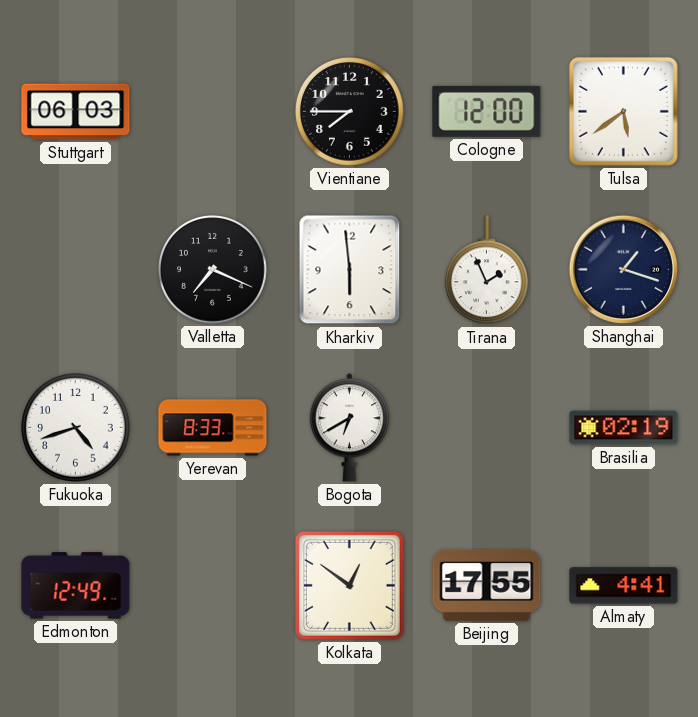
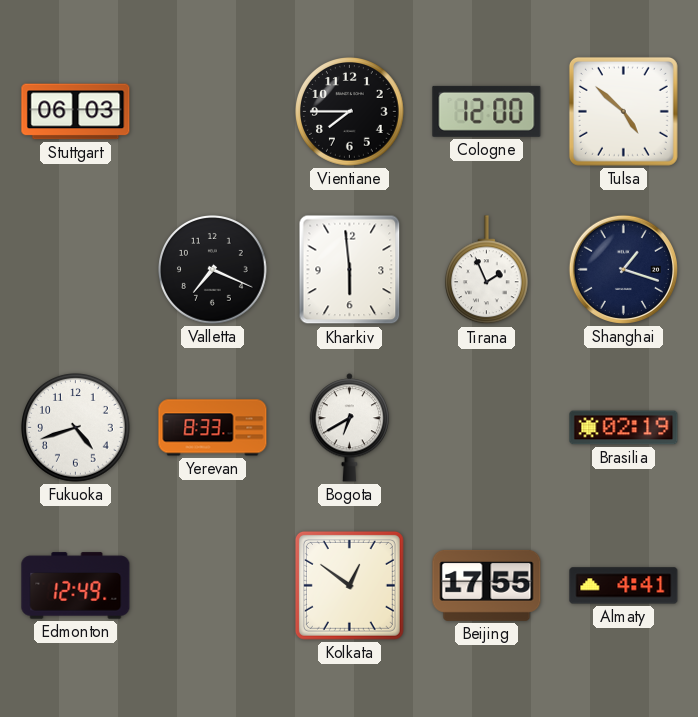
Tulsa: 5:39 -> 4:52
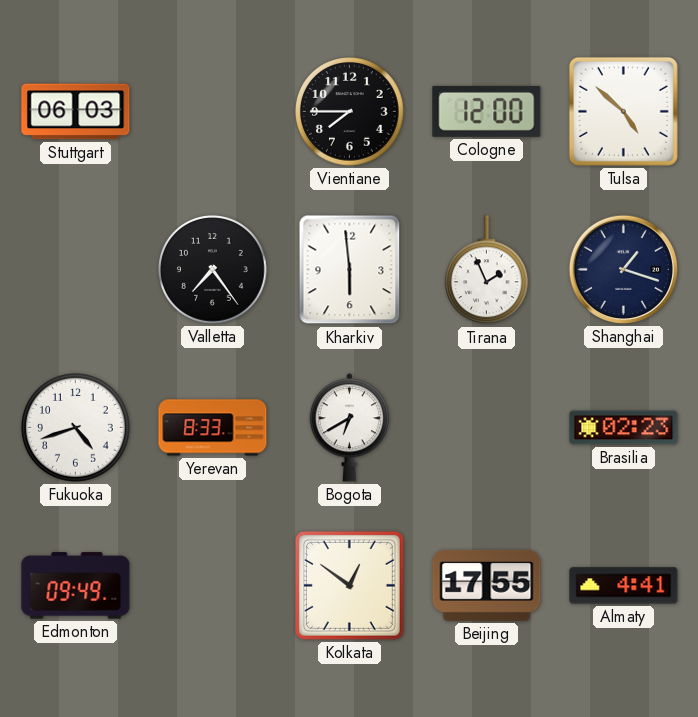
Valletta: 7:19 -> 7:24
Brasilia: 02:19 -> 02:23
Edmonton: 12:49 -> 09:49
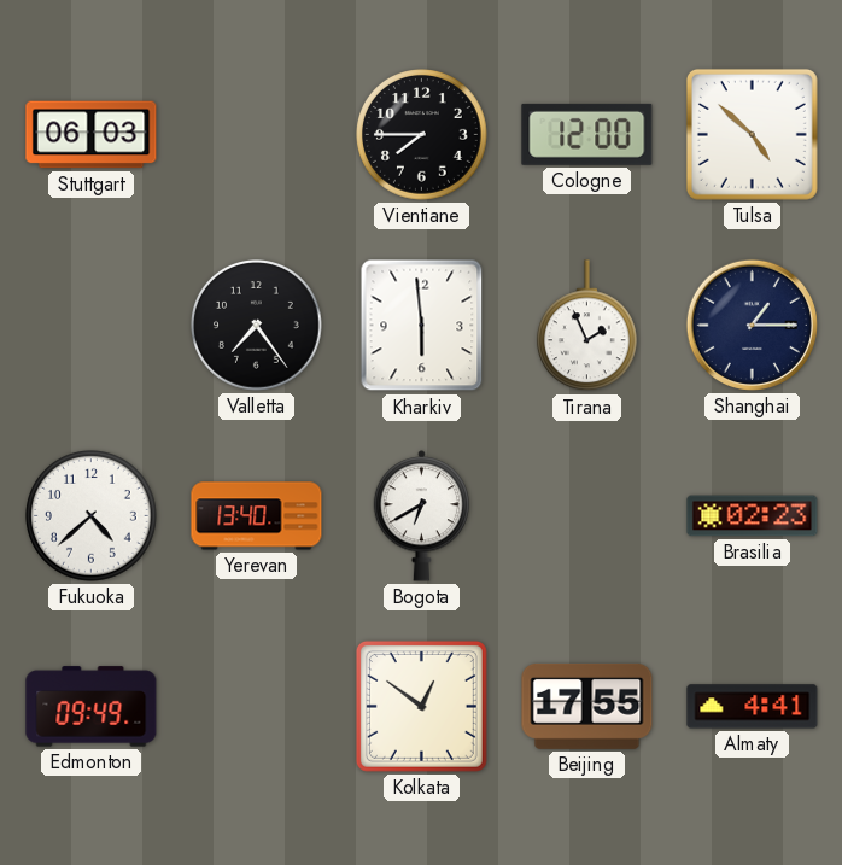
Shanghai: 1:18 -> 1:15
Fukuoka: 4:42 -> 4:38
Yerevan: 8:33 -> 13:40
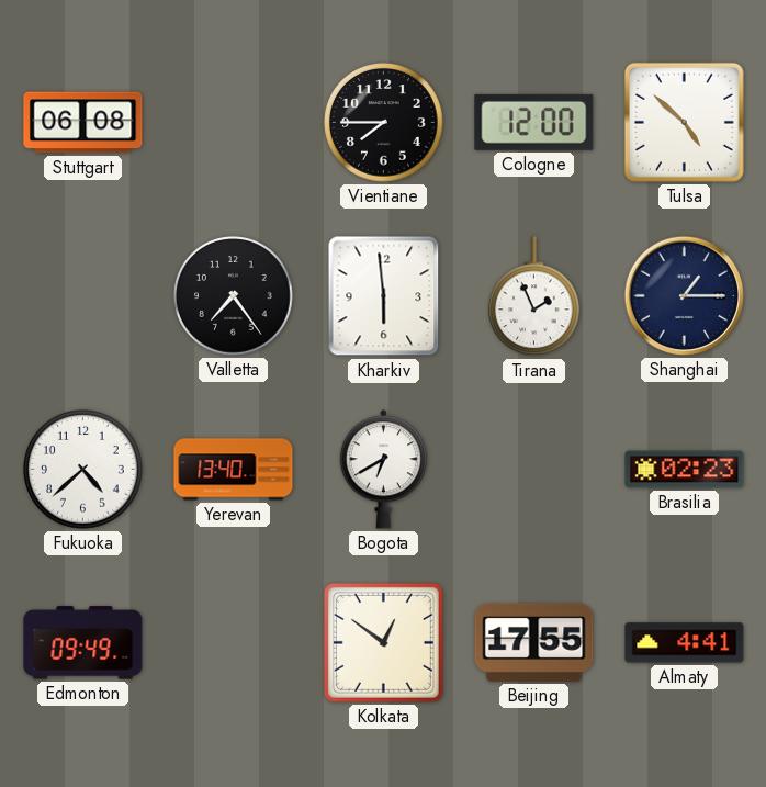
Stuttgart: 06:03 -> 06:08
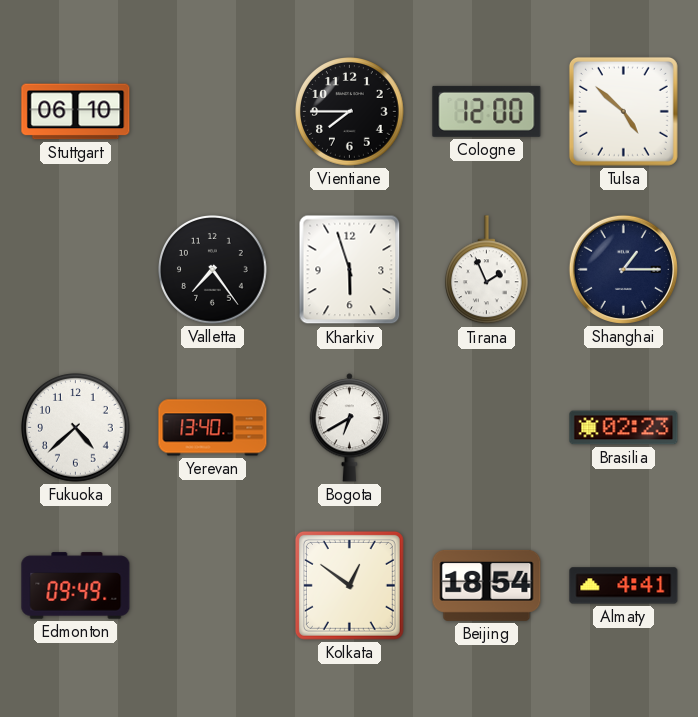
Stuttgart: 06:08 -> 06:10
Kharkiv: 5:59 -> 5:57
Beijing: 17:55 -> 18:54
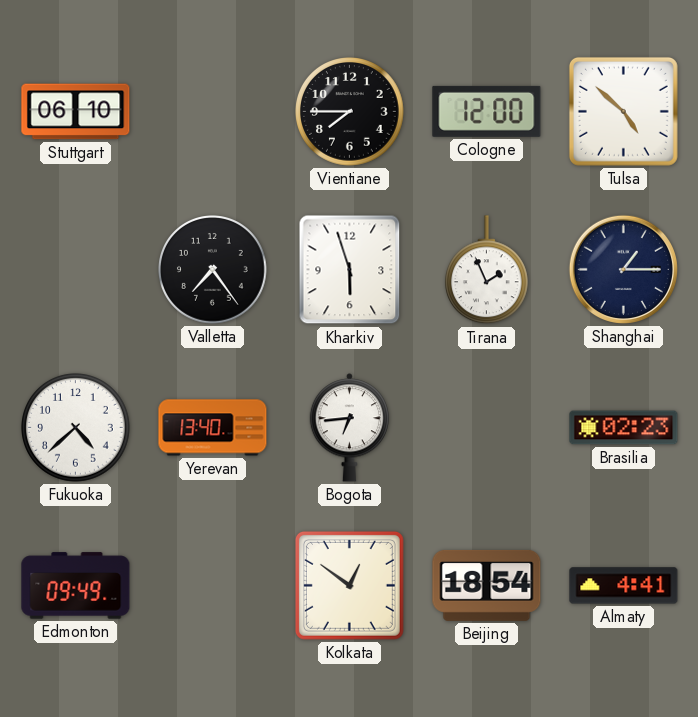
Bogota: 6:40 -> 6:44
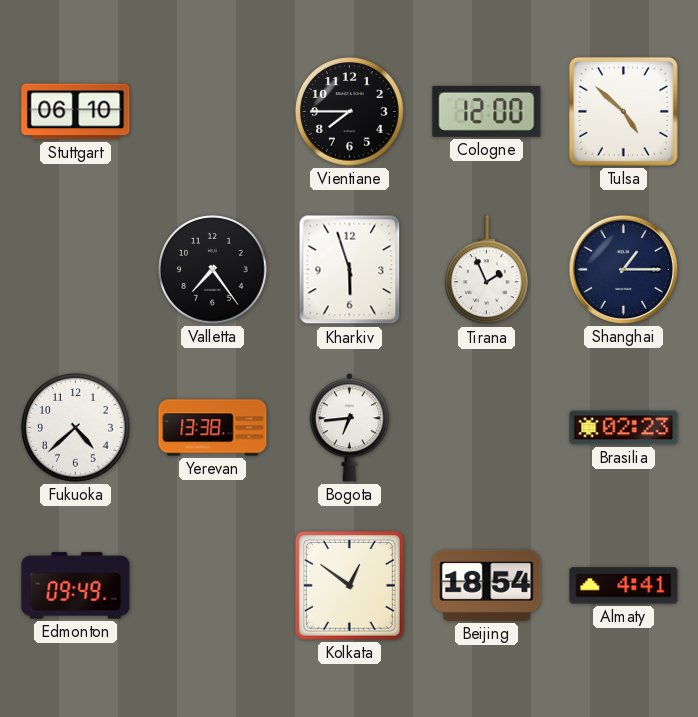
Yerevan: 13:40 -> 13:38
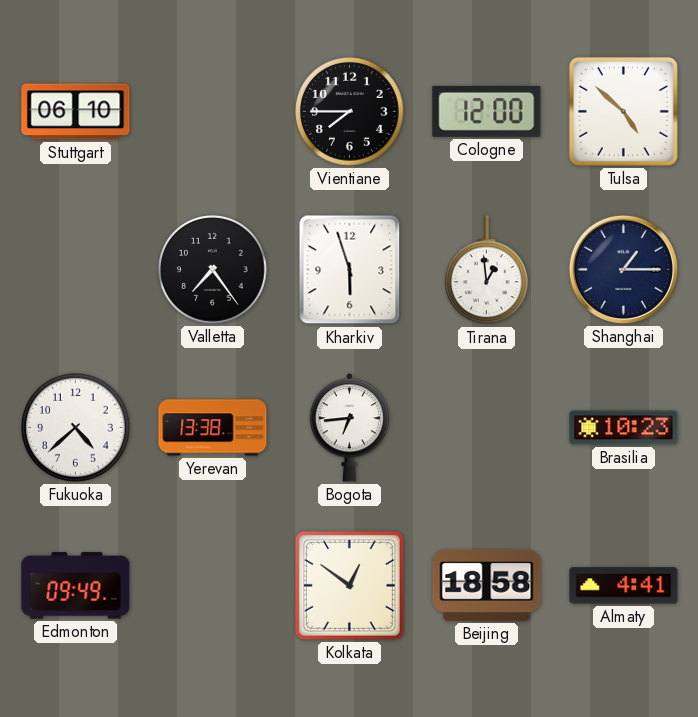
Tirana: 1:56 -> 12:59
Brasilia: 02:23 -> 10:23
Beijing: 18:54 -> 18:58
